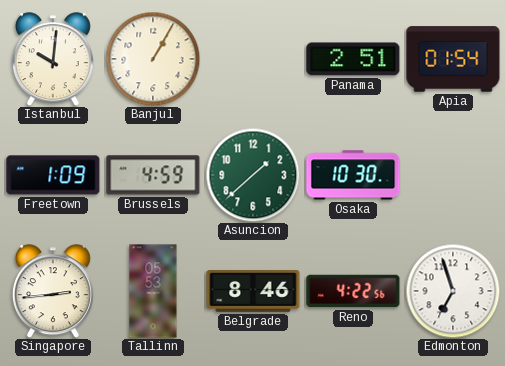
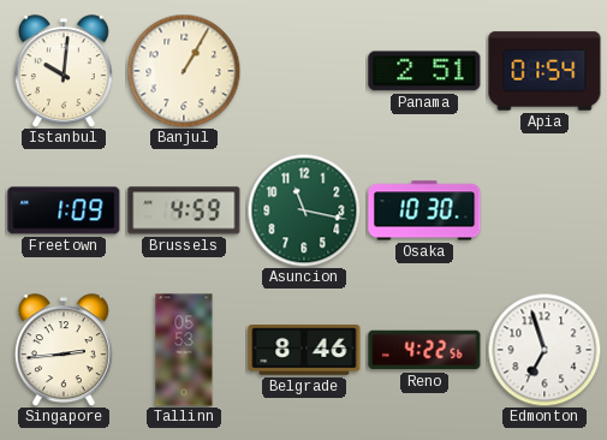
Asuncion: 1:38 -> 11:17
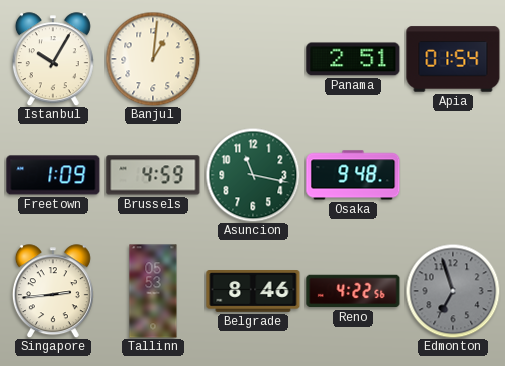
Istanbul: 10:01 -> 10:05
Banjul: 1:05 -> 1:01
Osaka: 10:30 -> 9:48
Edmonton dial: white -> grey
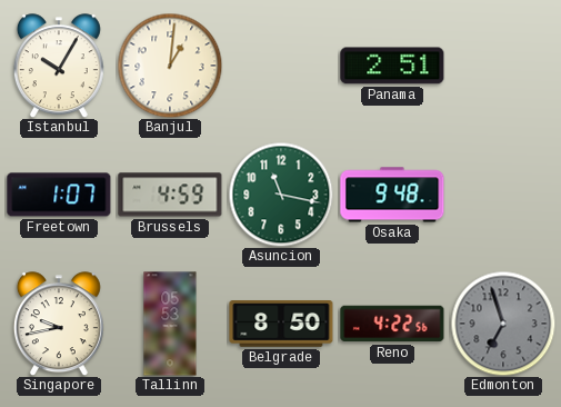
Apia: 01:54 -> none
Freetown: 1:09 -> 1:07
Singapore: 2:44 -> 9:43
Belgrade: 8:46 -> 8:50
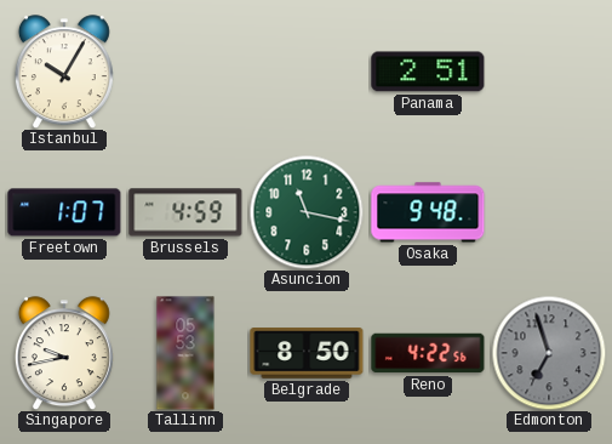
Banjul: 1:01 -> none
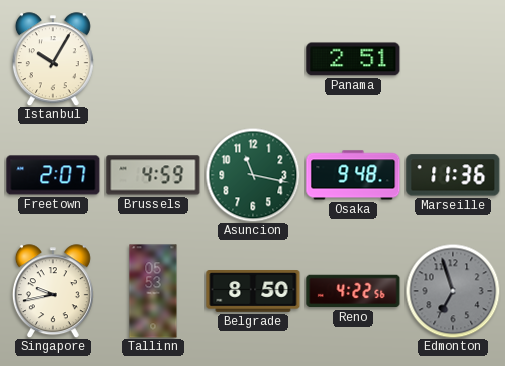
Freetown: 1:07 -> 2:07
Marseille: none -> 11:36
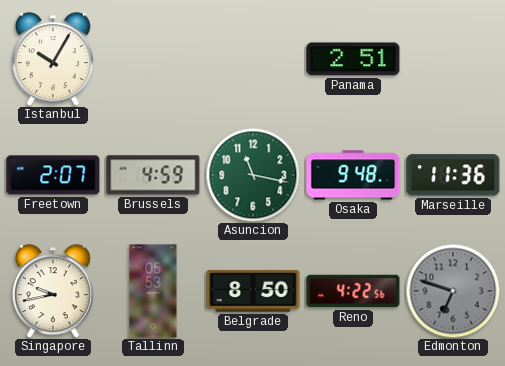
Edmonton: 6:57 -> 6:48
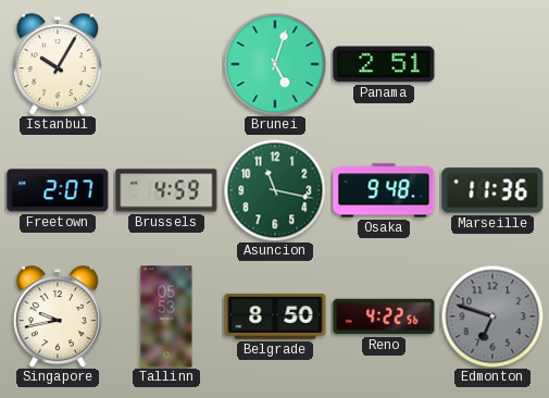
Brunei: none -> 5:03
